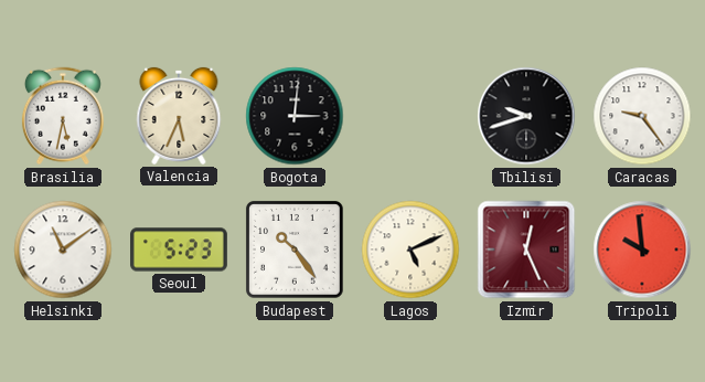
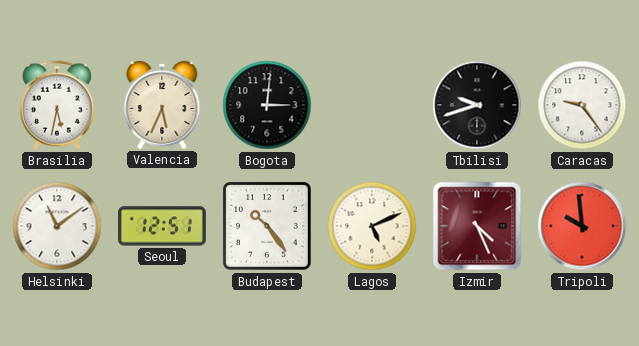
Seoul: 5:23 -> 12:51
Izmir: 12:26 -> 4:26
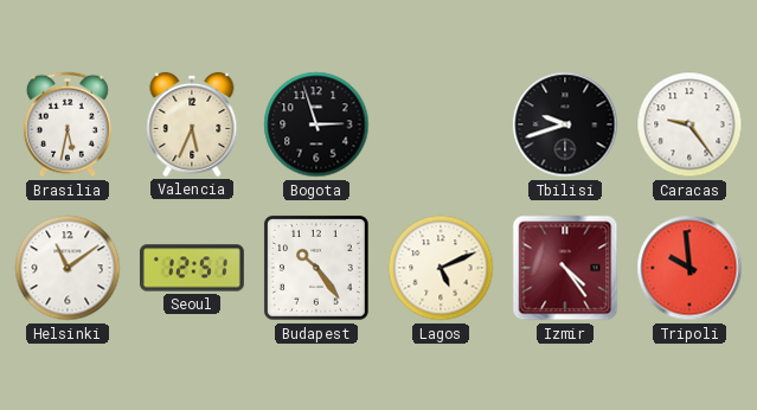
Bogota: 3:01 -> 2:57
Izmir: 4:26 -> 4:24
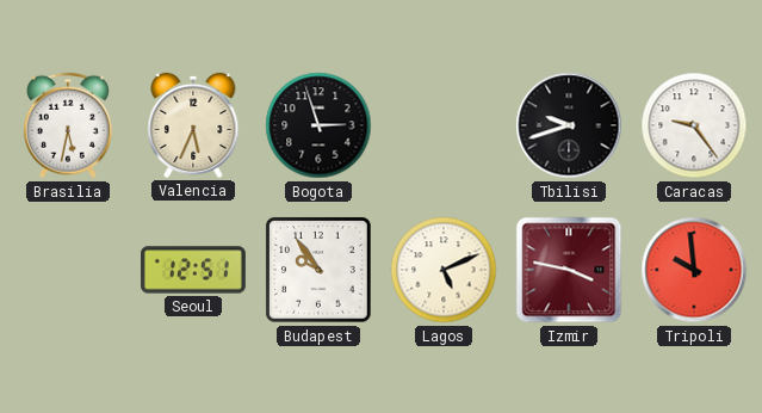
Helsinki: 11:09 -> none
Budapest: 10:24 -> 9:54
Izmir: 4:24 -> 3:47
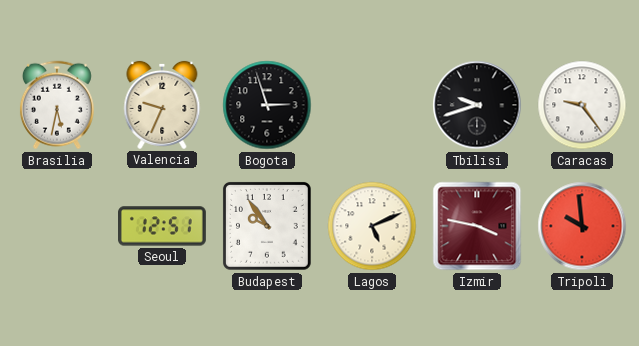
Valencia: 5:34 -> 9:34
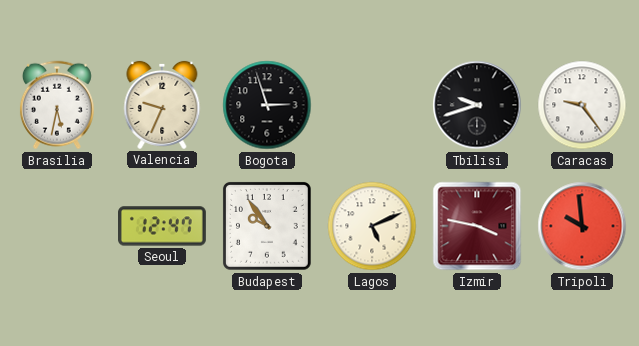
Seoul: 12:51 -> 12:47
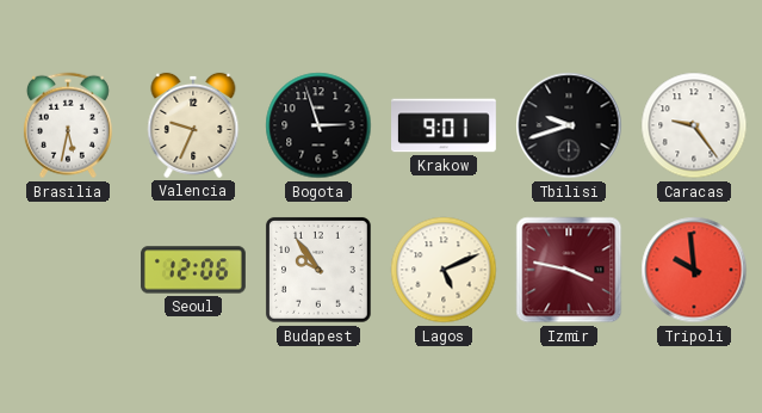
Krakow: none -> 9:01
Seoul: 12:47 -> 12:06
